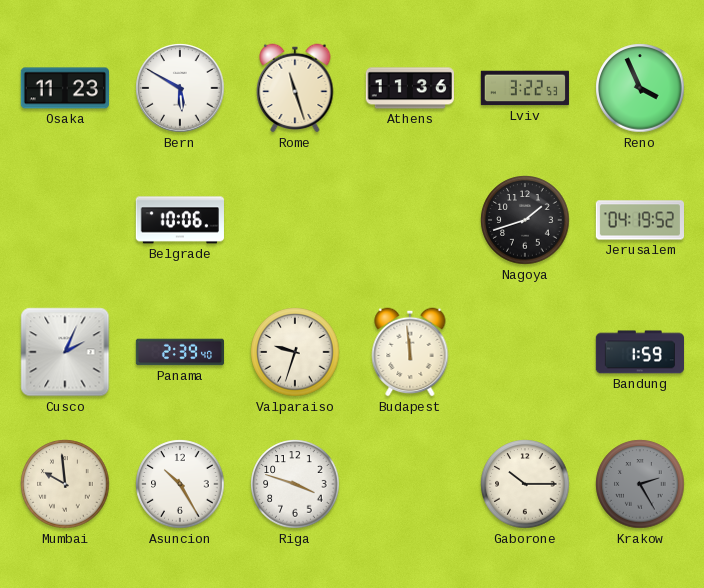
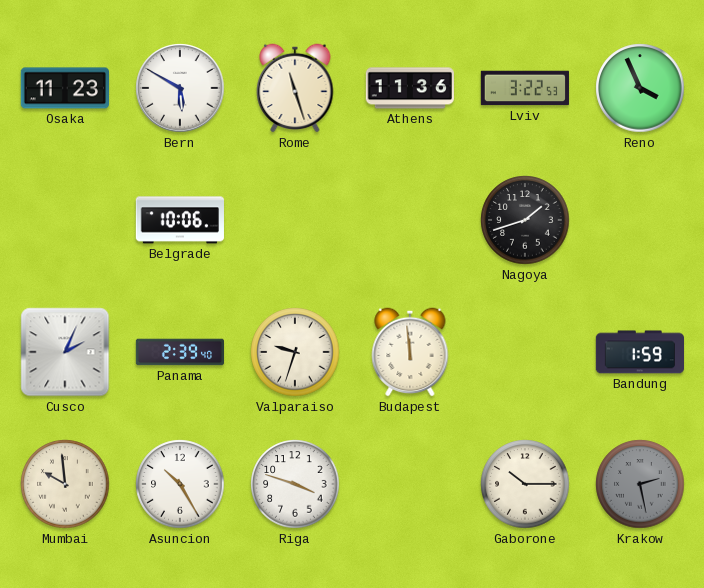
Jerusalem: 04:19 -> none
Krakow: 2:25 -> 2:28
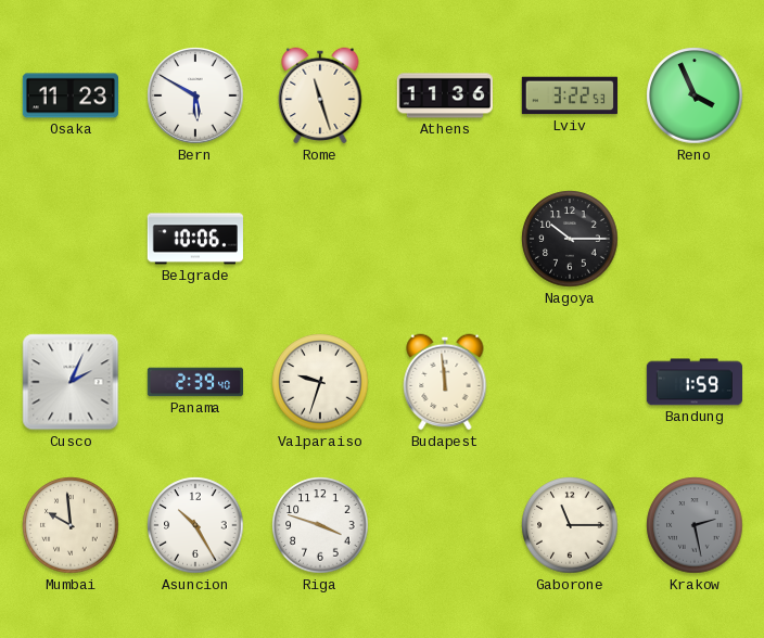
Nagoya: 1:42 -> 10:15
Gaborone: 10:15 -> 11:15
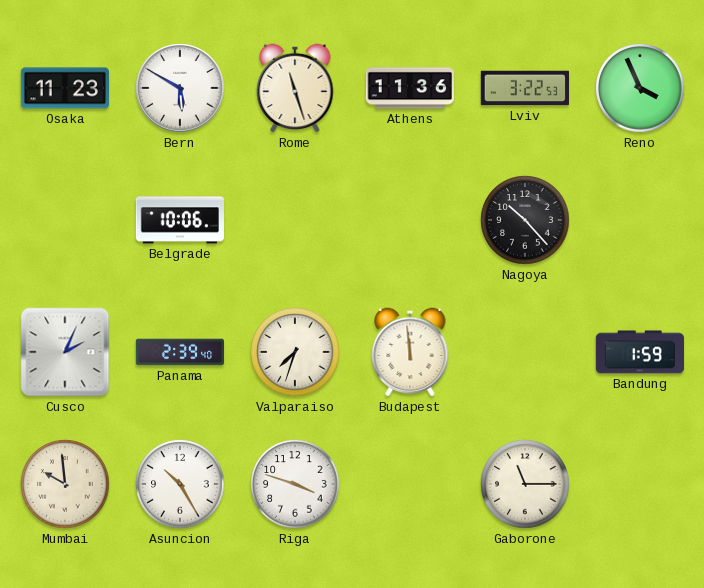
Nagoya: 10:15 -> 10:23
Valparaiso: 9:33 -> 7:33
Krakow: 2:28 -> none
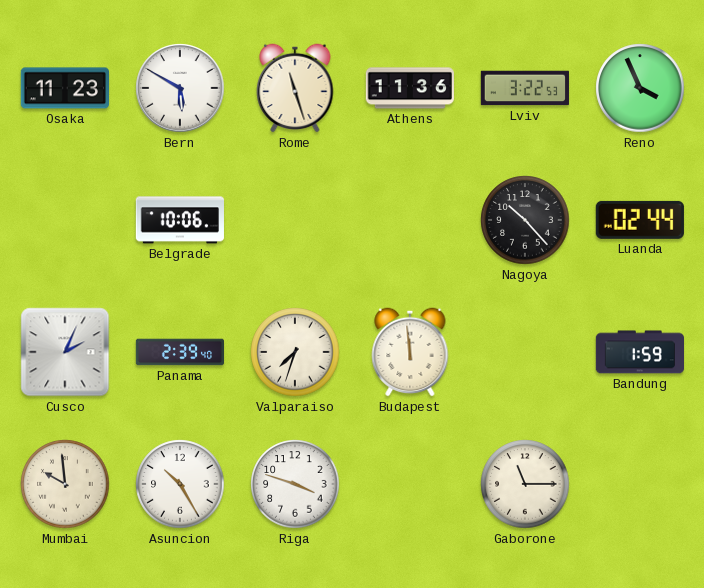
Luanda: none -> 02:44
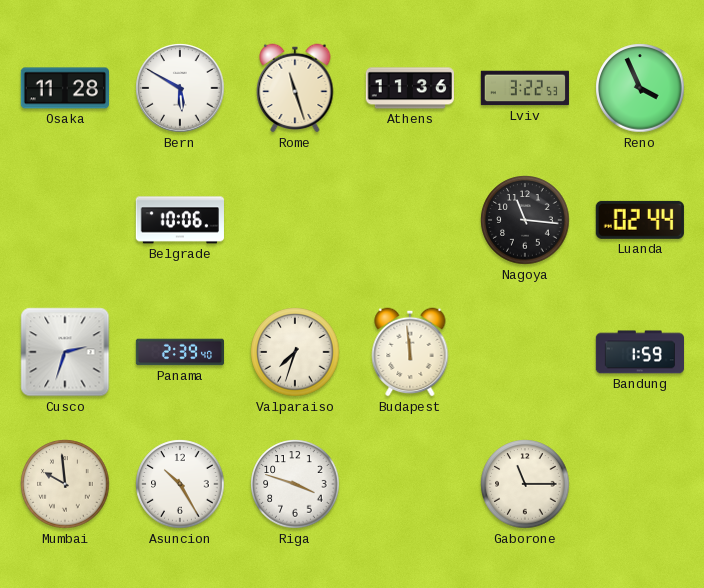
Osaka: 11:23 -> 11:28
Nagoya: 10:23 -> 11:16
Cusco: 2:04 -> 2:33
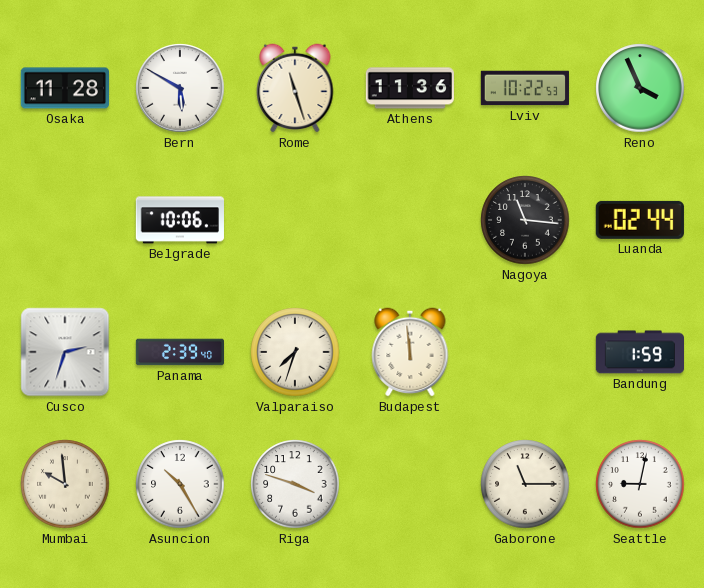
Lviv: 3:22 -> 10:22
Seattle: none -> 9:02
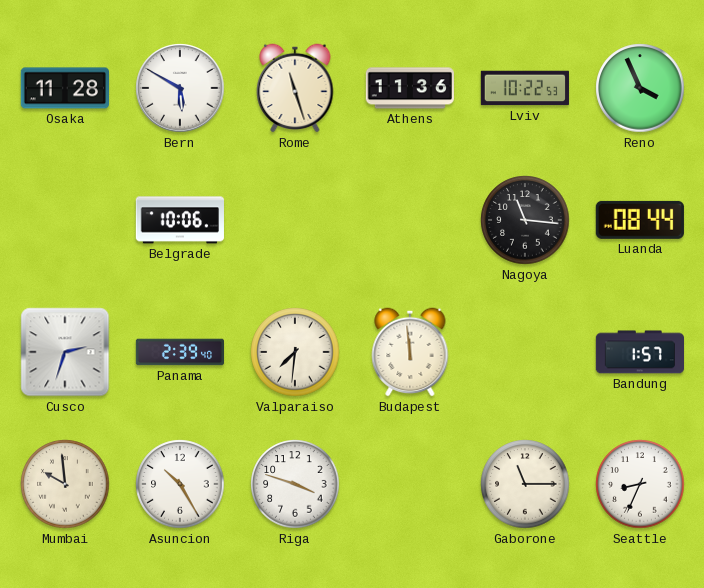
Luanda: 02:44 -> 08:44
Valparaiso: 7:33 -> 7:31
Bandung: 1:59 -> 1:57
Seattle: 9:02 -> 8:34
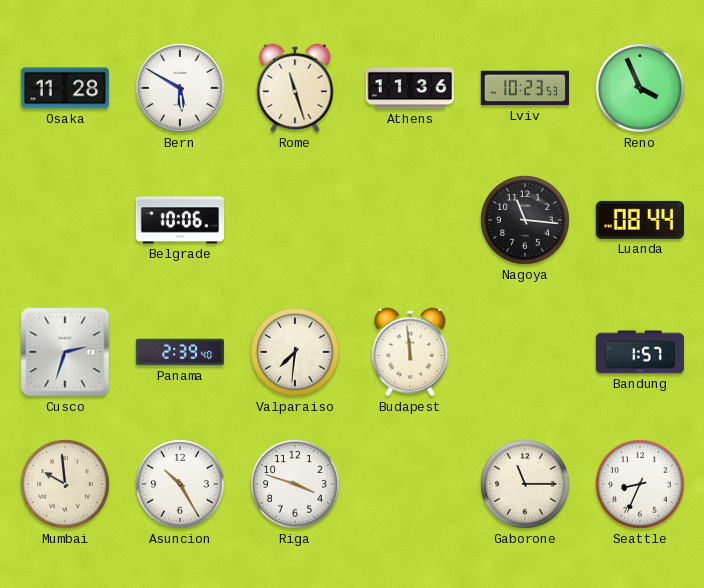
Lviv: 10:22 -> 10:23
